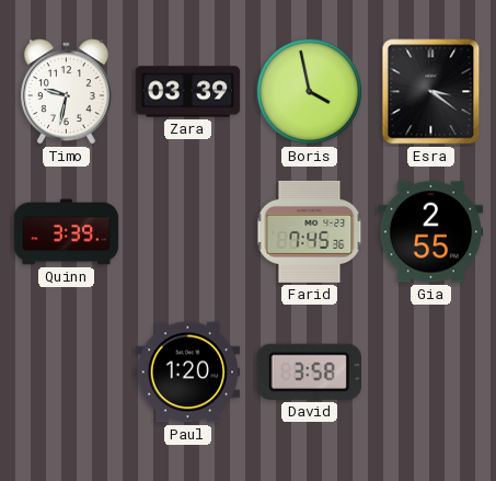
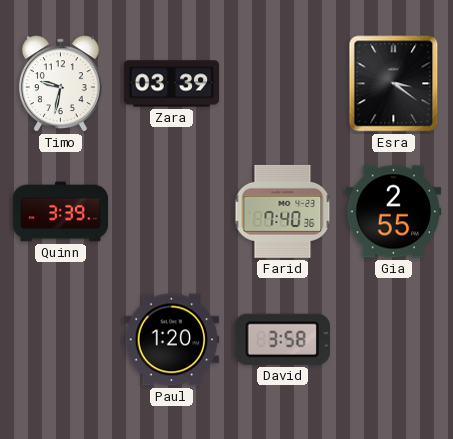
Boris: 3:58 -> none
Farid: 7:45 -> 7:40
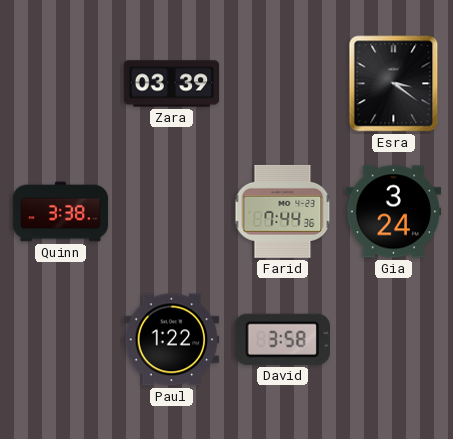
Timo: 9:32 -> none
Quinn: 3:39 -> 3:38
Farid: 7:40 -> 7:44
Gia: 2:55 -> 3:24
Paul: 1:20 -> 1:22
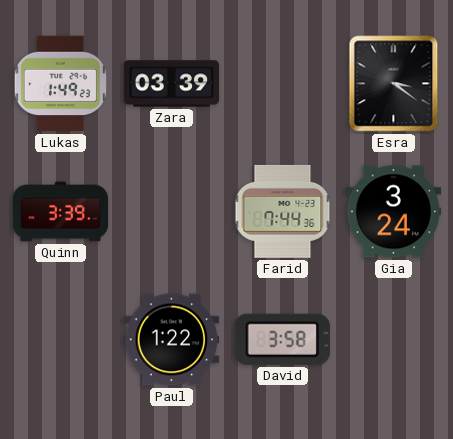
Lukas: none -> 1:49
Quinn: 3:38 -> 3:39
